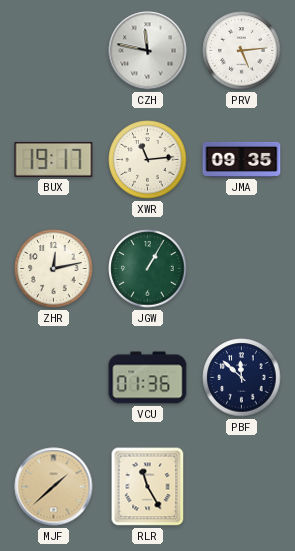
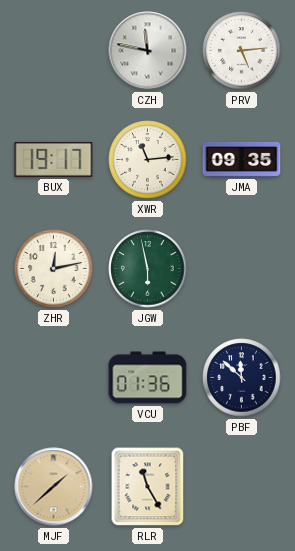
JGW: 1:05 -> 5:58
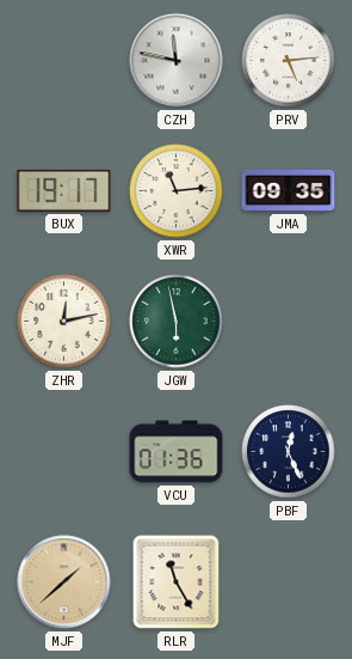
PBF: 11:52 -> 12:26
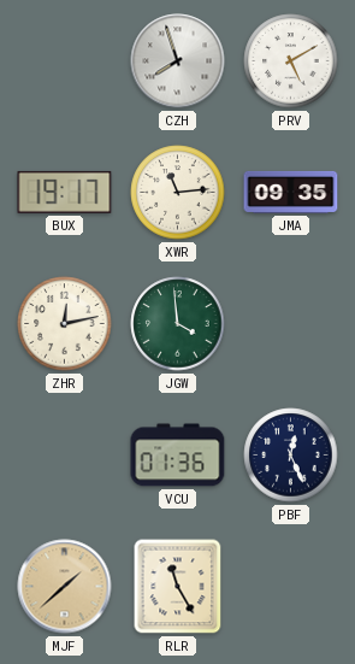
CZH: 11:47 -> 7:57
PRV: 5:14 -> 5:10
JGW: 5:58 -> 3:59
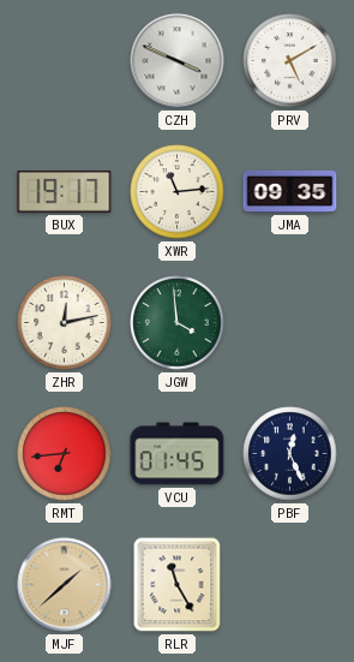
CZH: 7:57 -> 3:49
RMT: none -> 6:44
VCU: 01:36 -> 01:45
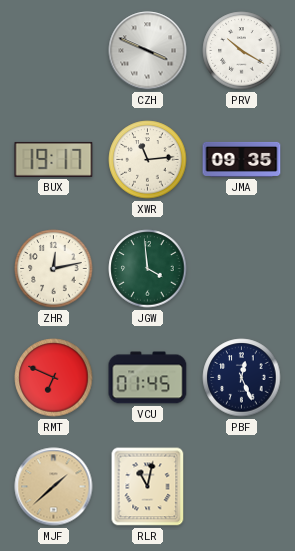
PRV: 5:10 -> 10:20
RMT: 6:44 -> 6:49
RLR: 11:25 -> 11:02
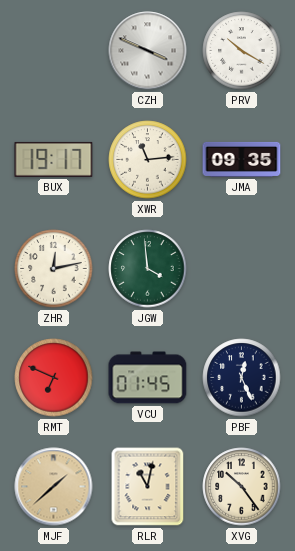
XVG: none -> 10:24
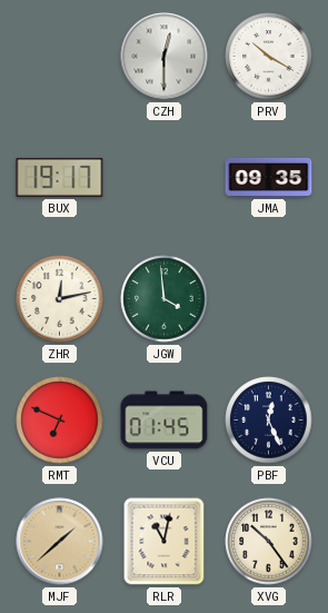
CZH: 3:49 -> 12:30
XWR: 11:14 -> none
